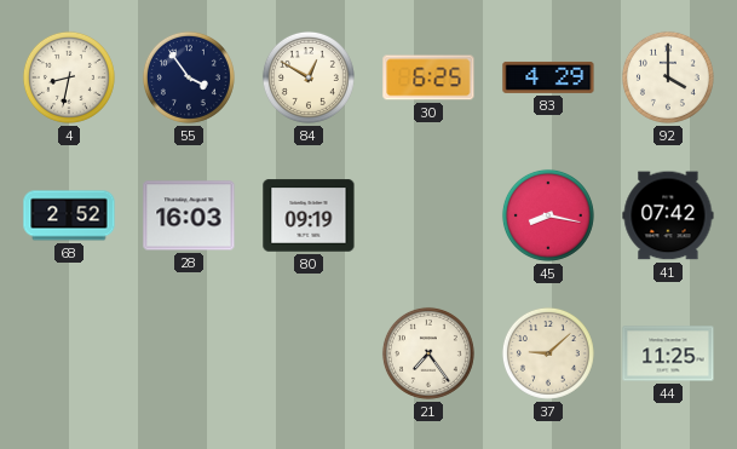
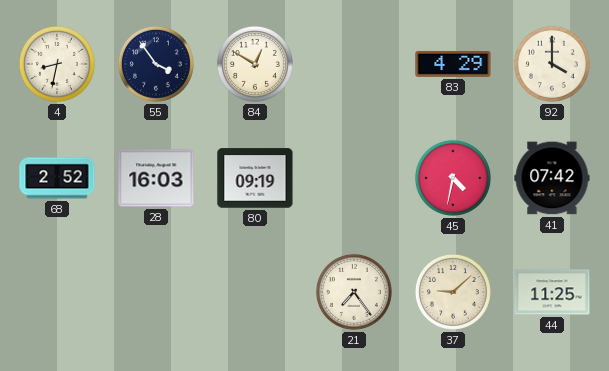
30: 6:25 -> none
45: 8:17 -> 4:32
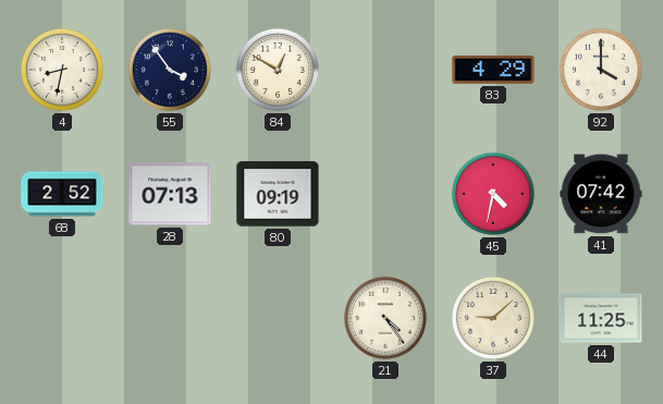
28: 16:03 -> 07:13
21: 7:24 -> 4:24
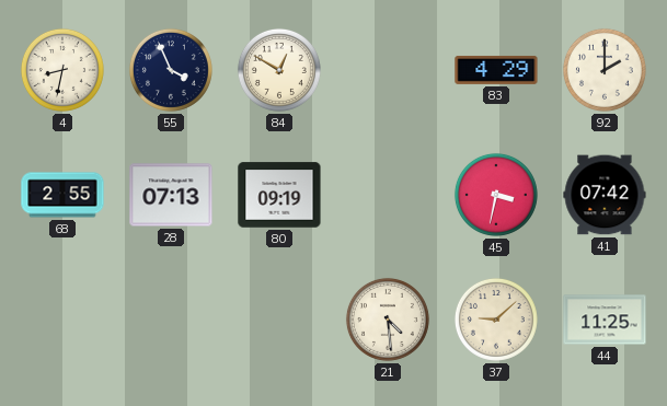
55: 3:54 -> 3:56
92: 4:00 -> 2:00
68: 2:52 -> 2:55
45: 4:32 -> 3:32
21: 4:24 -> 4:29
